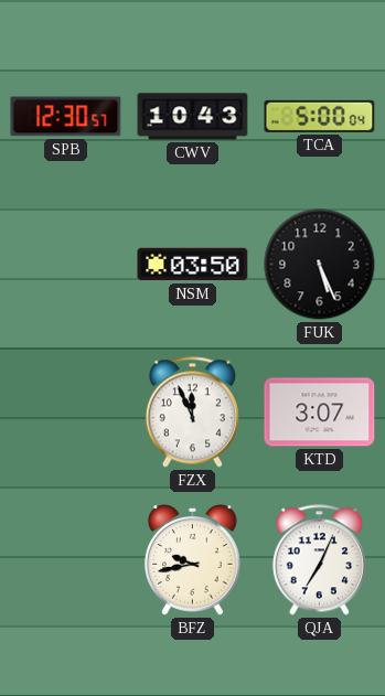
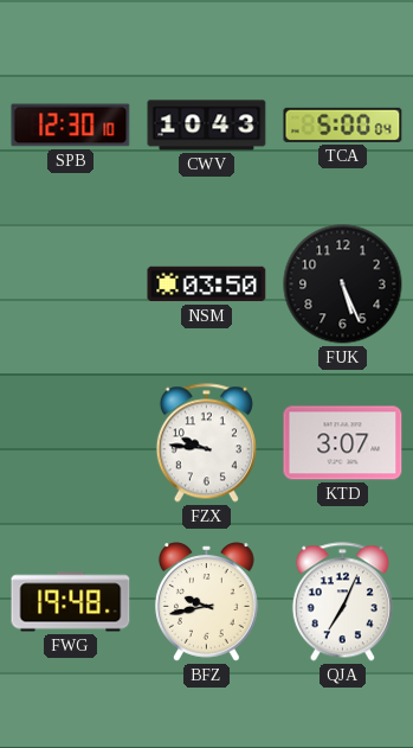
SPB: 12:30:57 -> 12:30:10
FZX: 11:56 -> 9:46
FWG: none -> 19:48
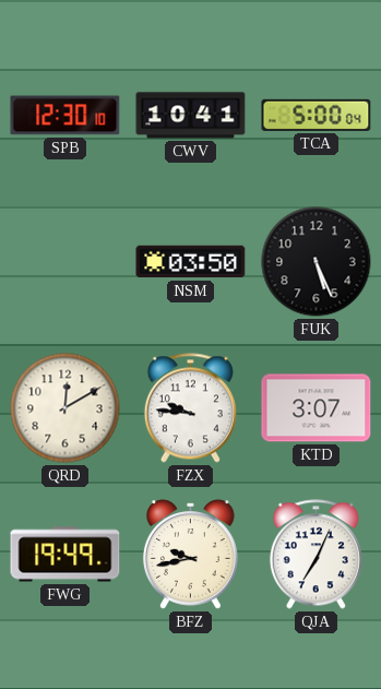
CWV: 10:43 -> 10:41
QRD: none -> 12:10
FWG: 19:48 -> 19:49
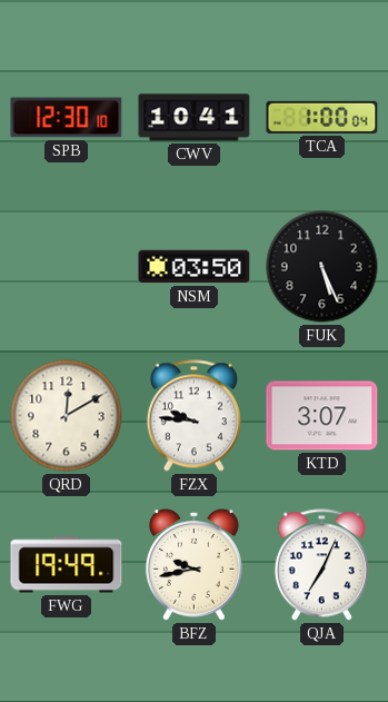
TCA: 5:00 -> 1:00
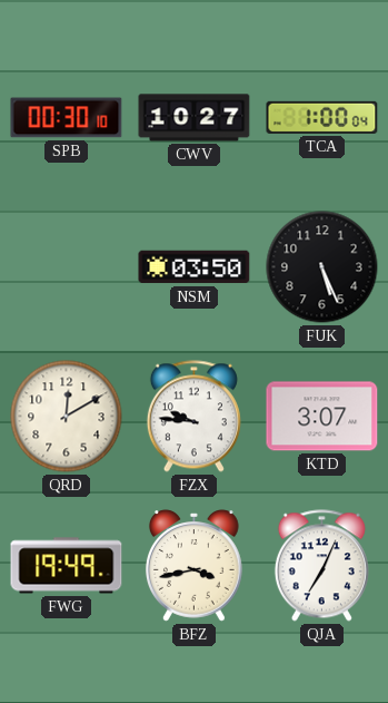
SPB: 12:30 -> 00:30
CWV: 10:41 -> 10:27
BFZ: 9:43 -> 3:43
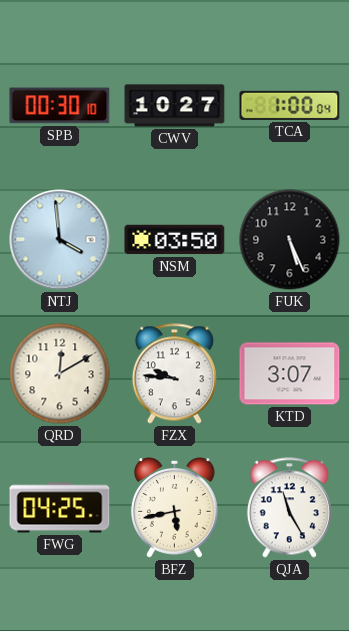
NTJ: none -> 3:59
FWG: 19:49 -> 04:25
BFZ: 3:43 -> 5:43
QJA: 7:04 -> 11:25
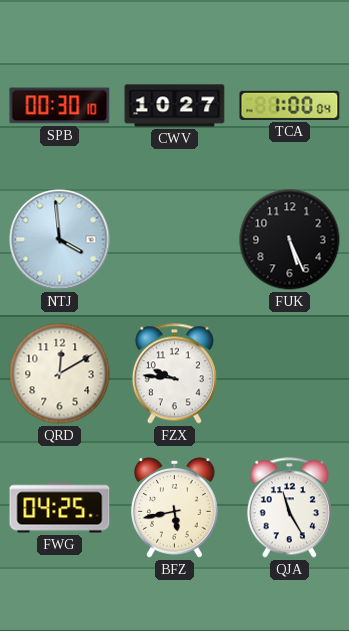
NSM: 03:50 -> none
KTD: 3:07 -> none
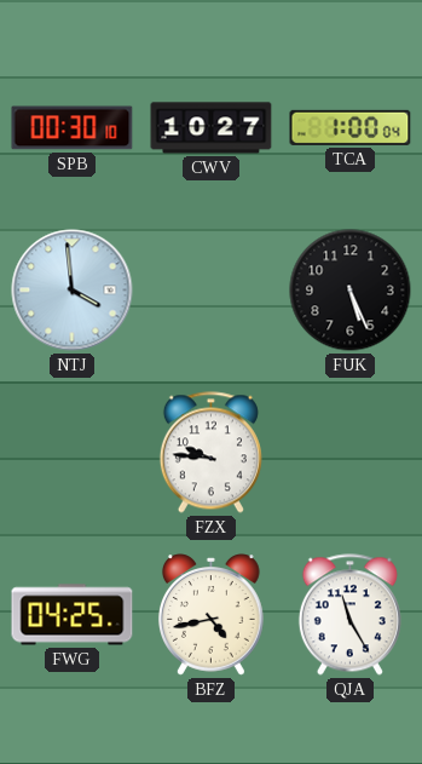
QRD: 12:10 -> none
BFZ: 5:43 -> 4:43
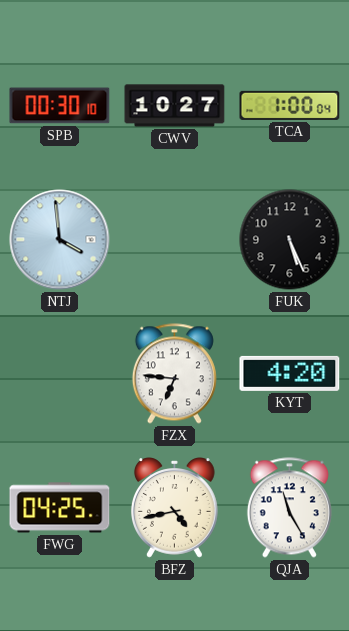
FZX: 9:46 -> 6:46
KYT: none -> 4:20
